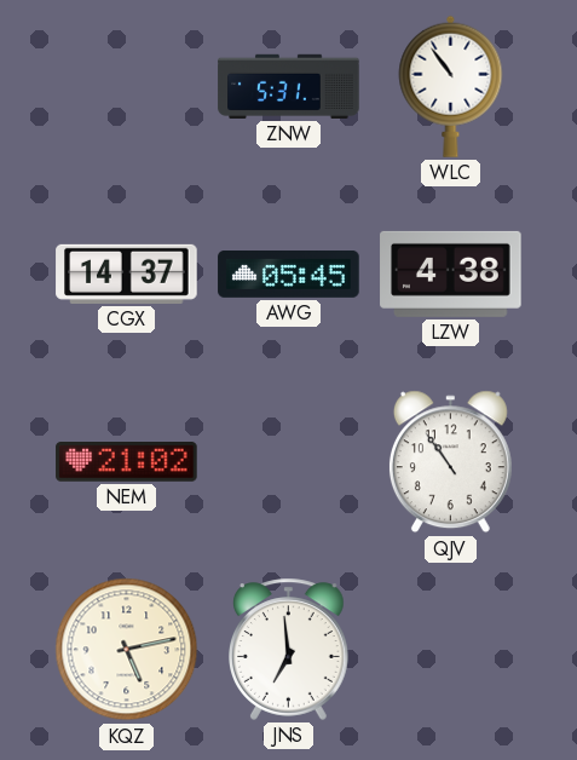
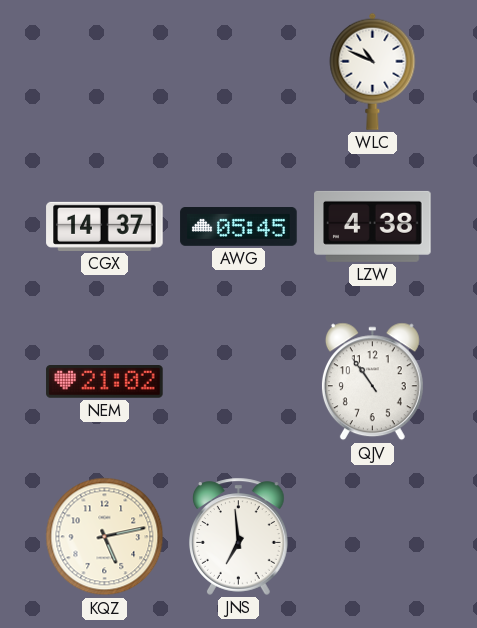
ZNW: 5:31 -> none
WLC: 10:54 -> 10:49
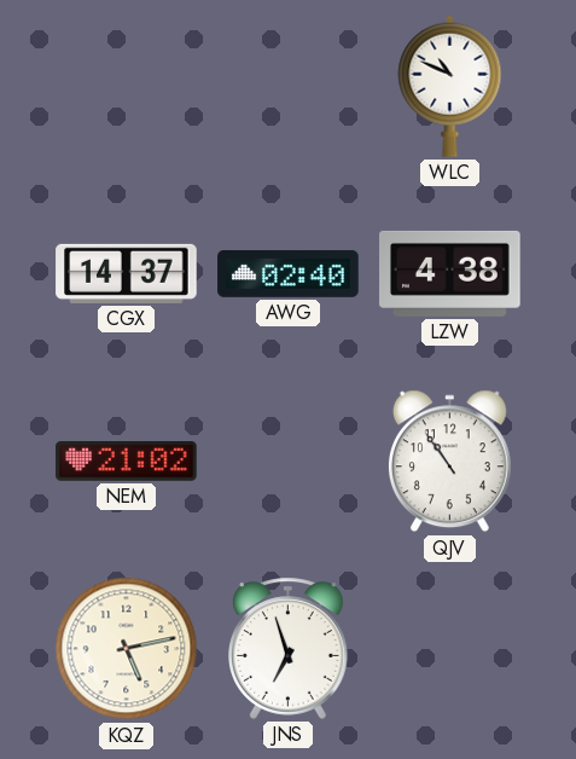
AWG: 05:45 -> 02:40
JNS: 6:59 -> 6:57
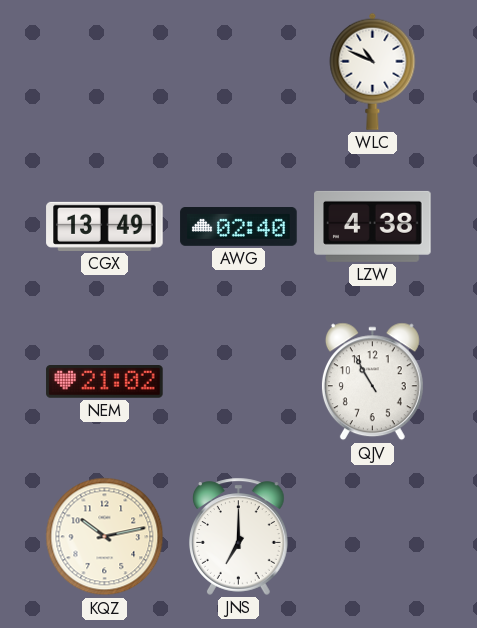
CGX: 14:37 -> 13:49
QJV: 10:54 -> 10:55
KQZ: 5:13 -> 10:13
JNS: 6:57 -> 7:00
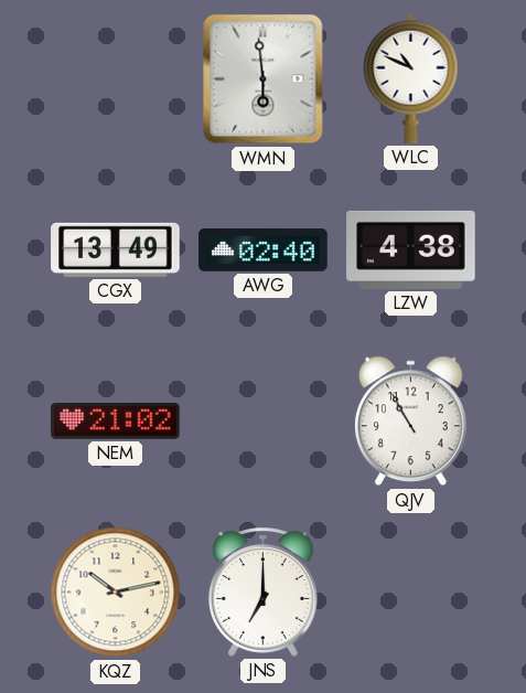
WMN: none -> 5:59
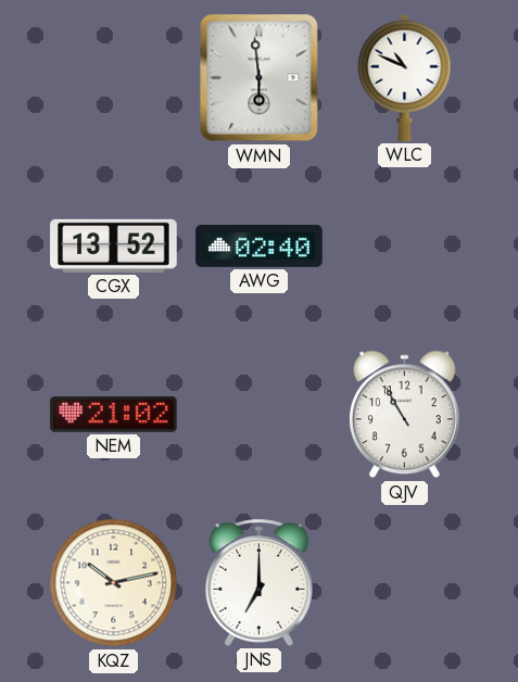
CGX: 13:49 -> 13:52
LZW: 4:38 -> none
